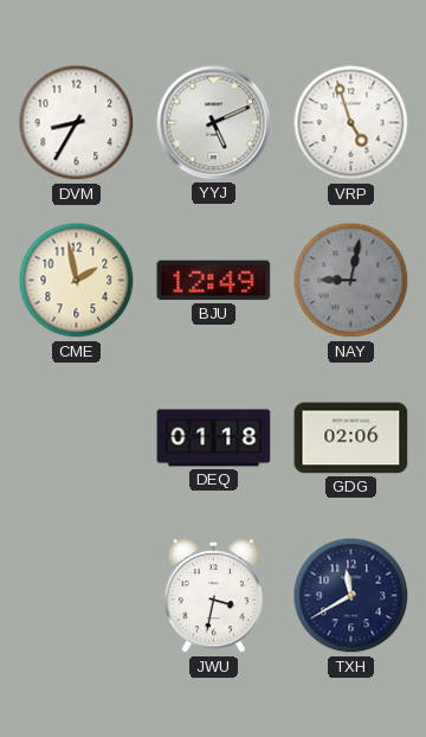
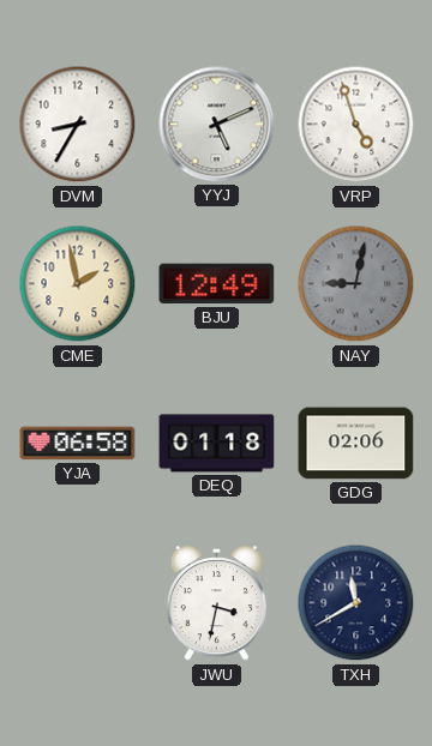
YJA: none -> 06:58
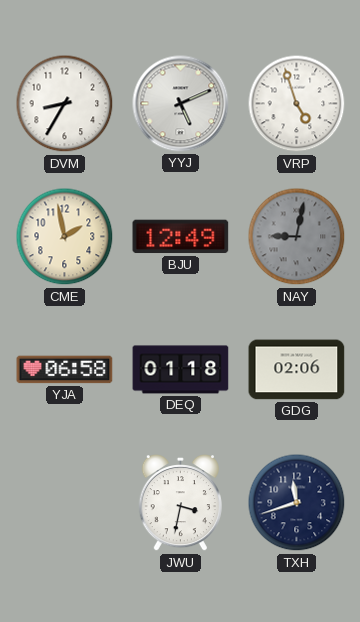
TXH: 11:40 -> 11:42
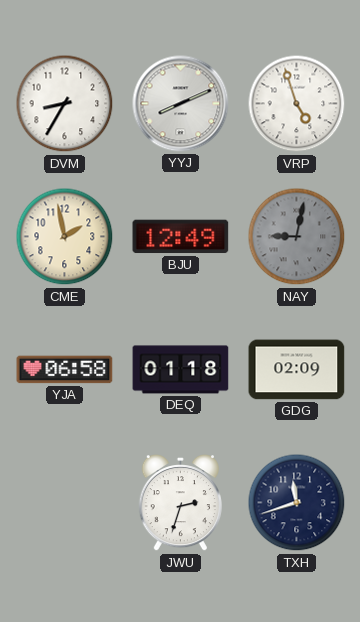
YYJ: 5:11 -> 8:11
GDG: 02:06 -> 02:09
JWU: 3:32 -> 2:33
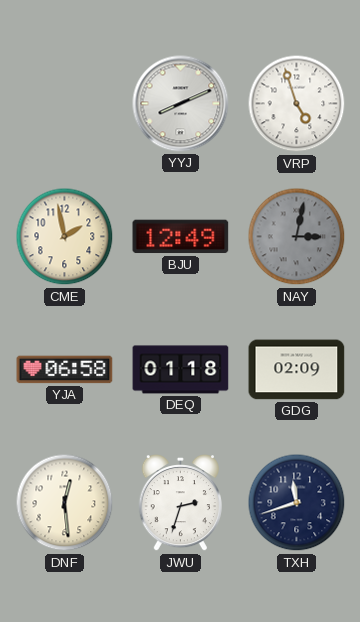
DVM: 8:35 -> none
NAY: 9:02 -> 3:02
DNF: none -> 12:29
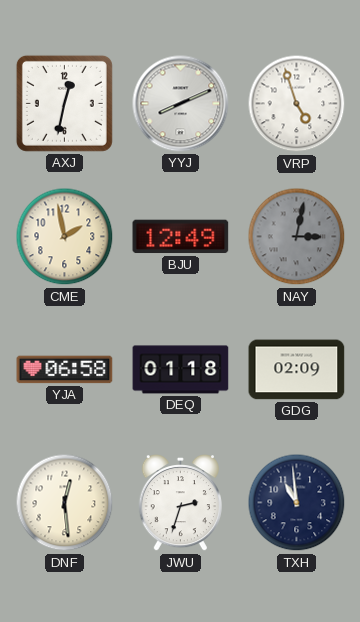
AXJ: none -> 12:32
TXH: 11:42 -> 10:59
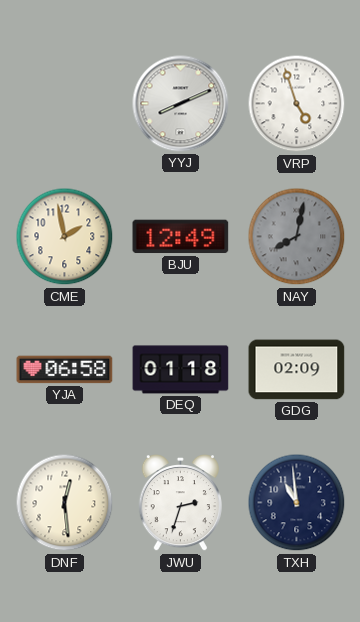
AXJ: 12:32 -> none
NAY: 3:02 -> 8:02
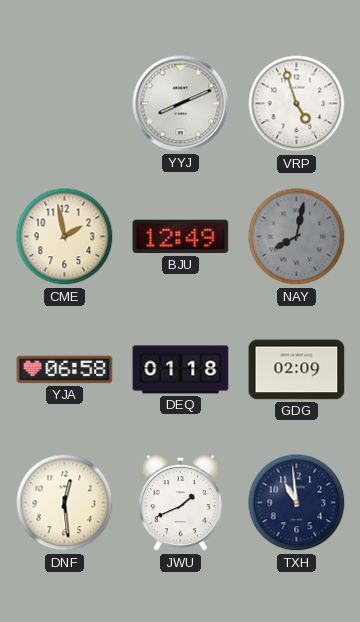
JWU: 2:33 -> 1:41
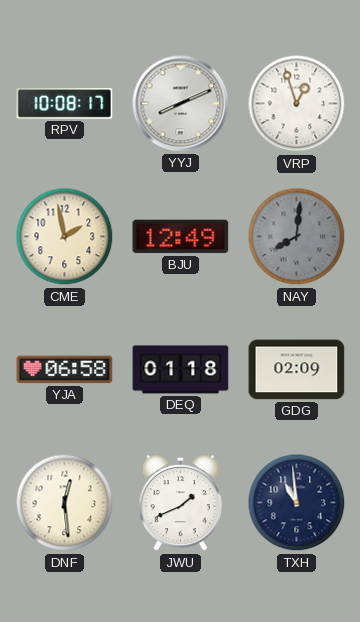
RPV: none -> 10:08
VRP: 4:57 -> 12:57
NAY: 8:02 -> 8:01
